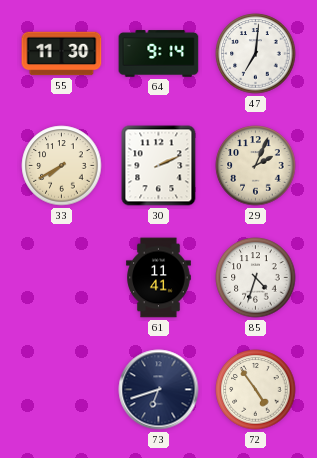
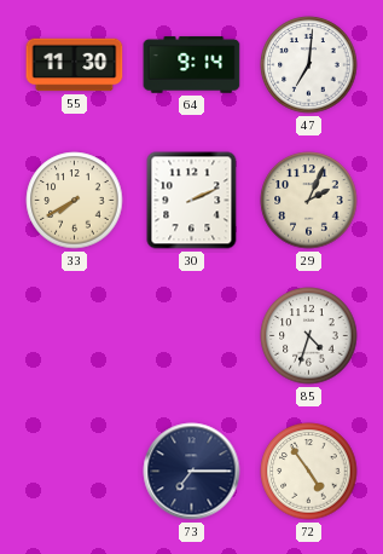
61: 11:41 -> none
73: 6:42 -> 7:15
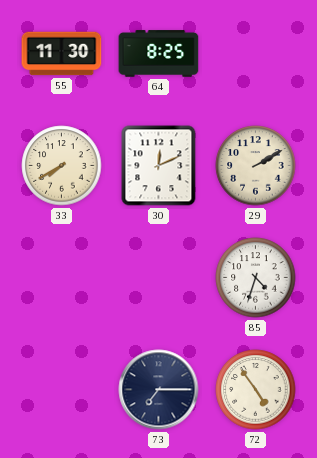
64: 9:14 -> 8:25
47: 7:01 -> none
30: 2:11 -> 12:11
29: 2:04 -> 2:10
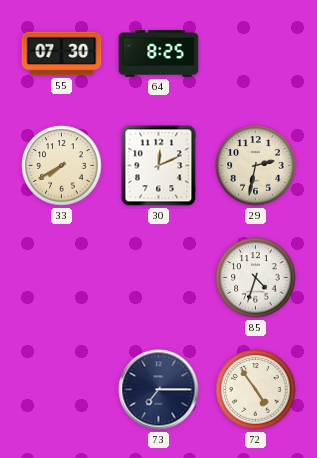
55: 11:30 -> 07:30
29: 2:10 -> 2:32
